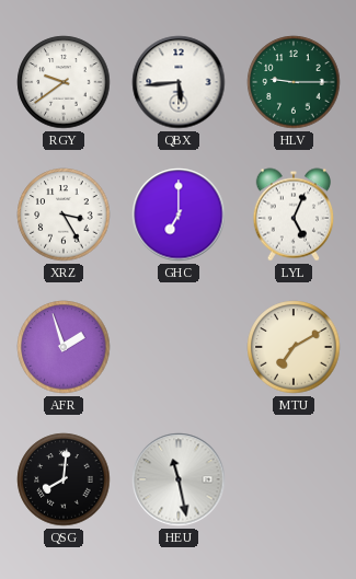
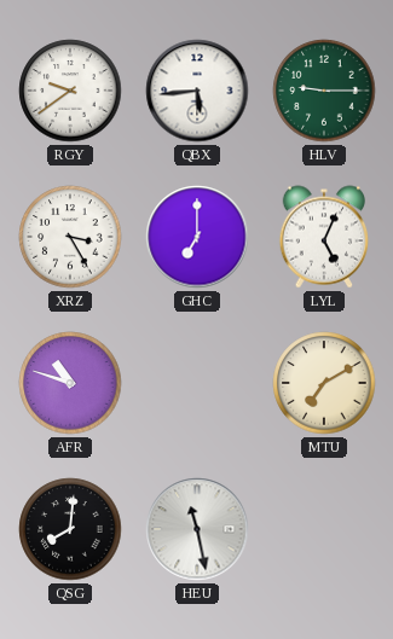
AFR: 1:57 -> 10:48
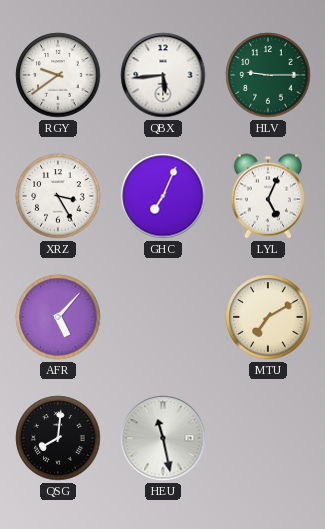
GHC: 7:00 -> 7:04
AFR: 10:48 -> 5:07
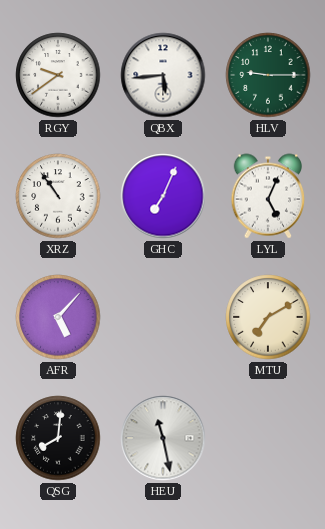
XRZ: 3:25 -> 10:54
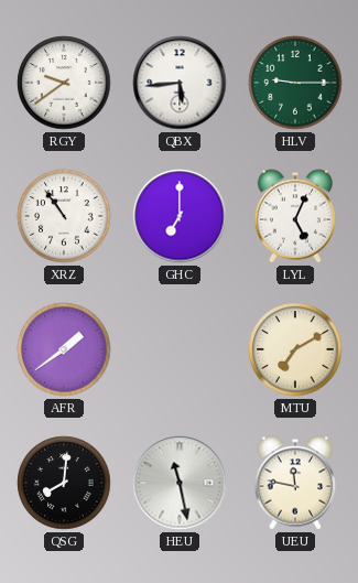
GHC: 7:04 -> 7:00
AFR: 5:07 -> 1:39
UEU: none -> 11:47
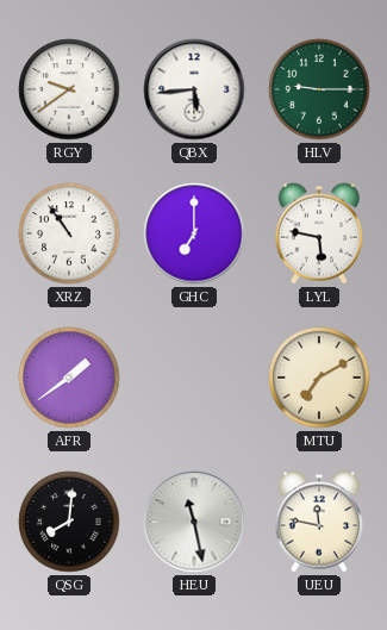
LYL: 5:04 -> 5:47
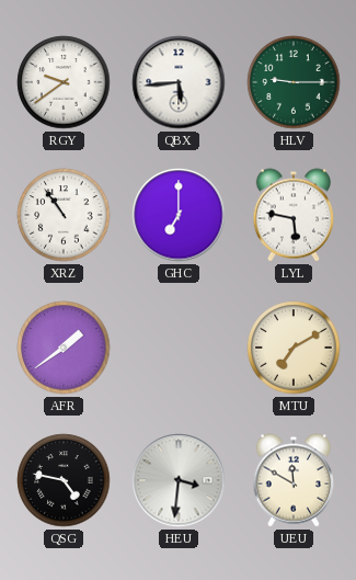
QSG: 8:01 -> 4:47
HEU: 11:28 -> 3:31
UEU: 11:47 -> 11:50
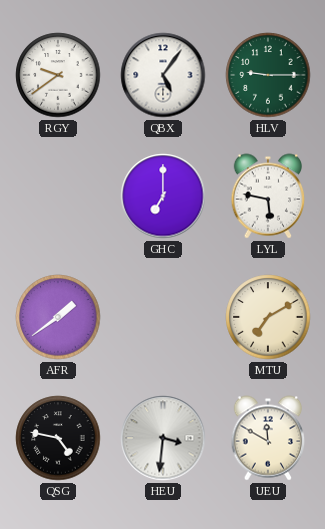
QBX: 5:44 -> 5:06
XRZ: 10:54 -> none
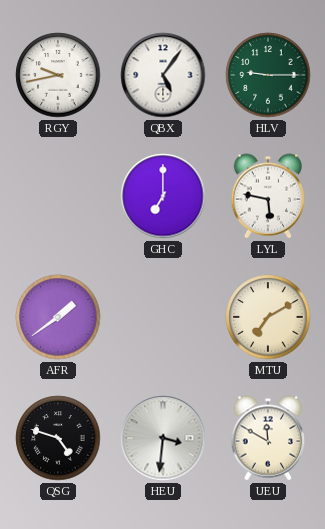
RGY: 9:39 -> 9:43
QSG: 4:47 -> 4:48
